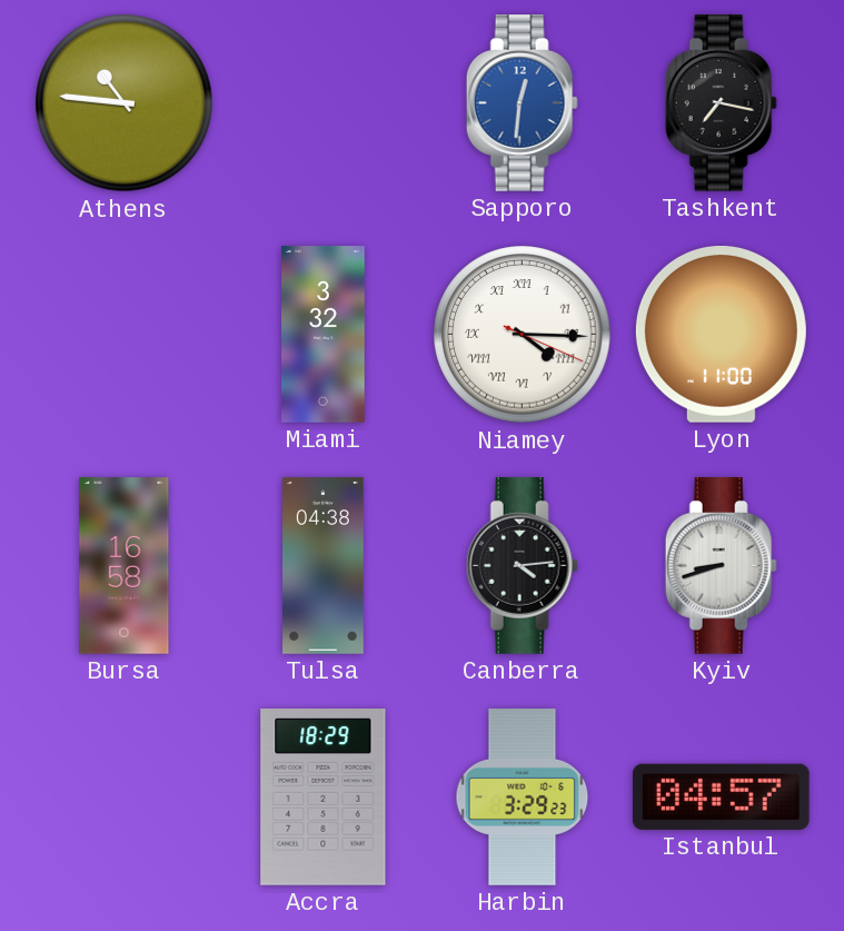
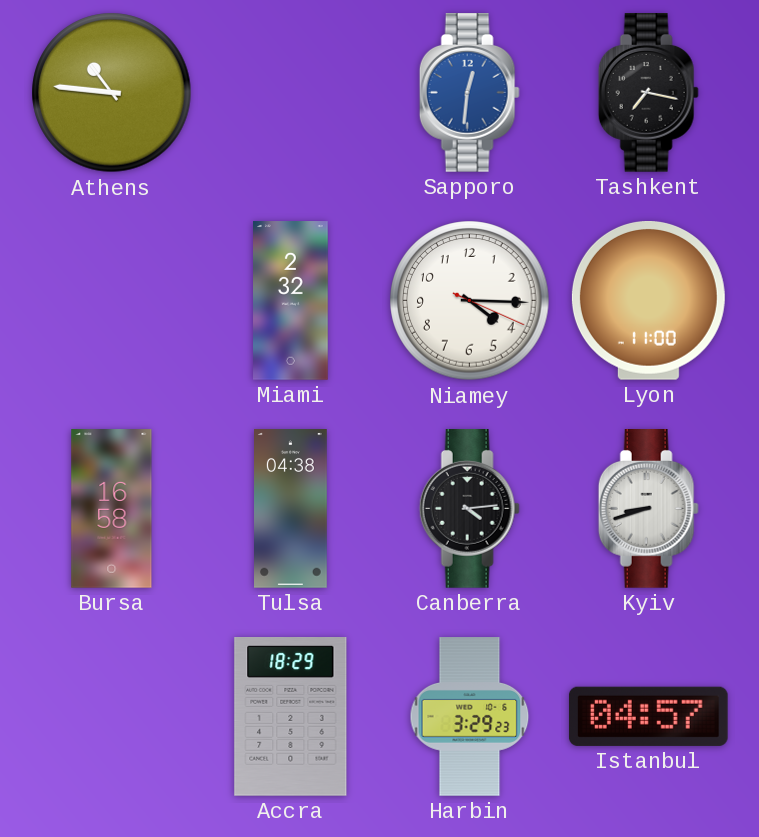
Miami: 3:32 -> 2:32
Niamey numerals: Roman -> Arabic
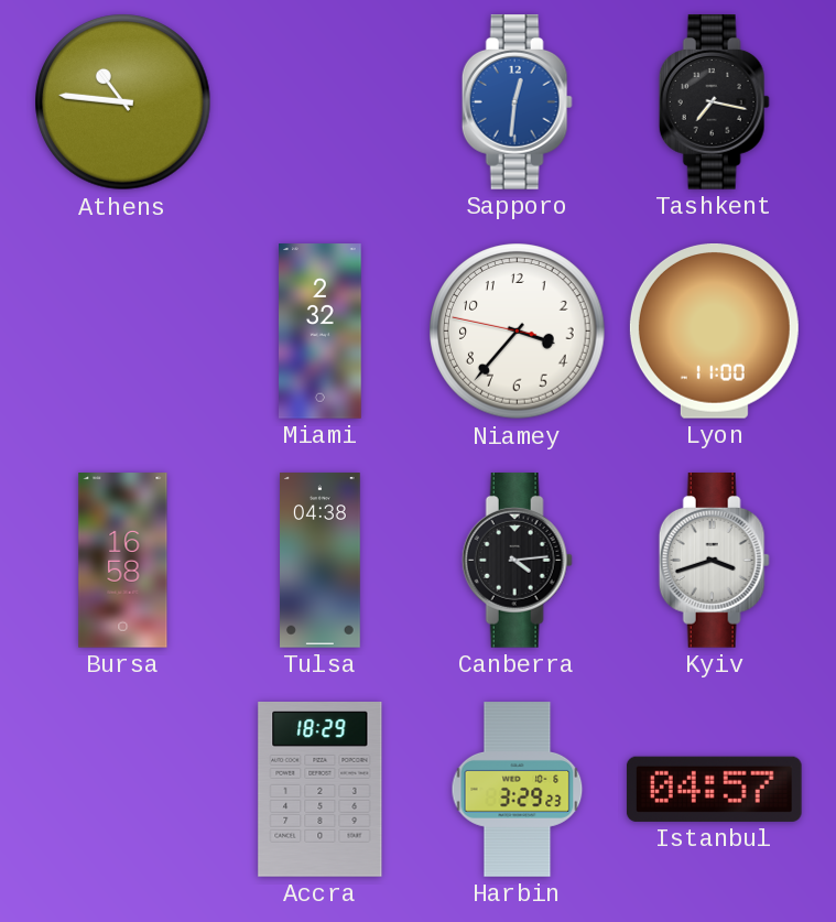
Niamey: 4:15 -> 3:36
Kyiv: 8:42 -> 3:42
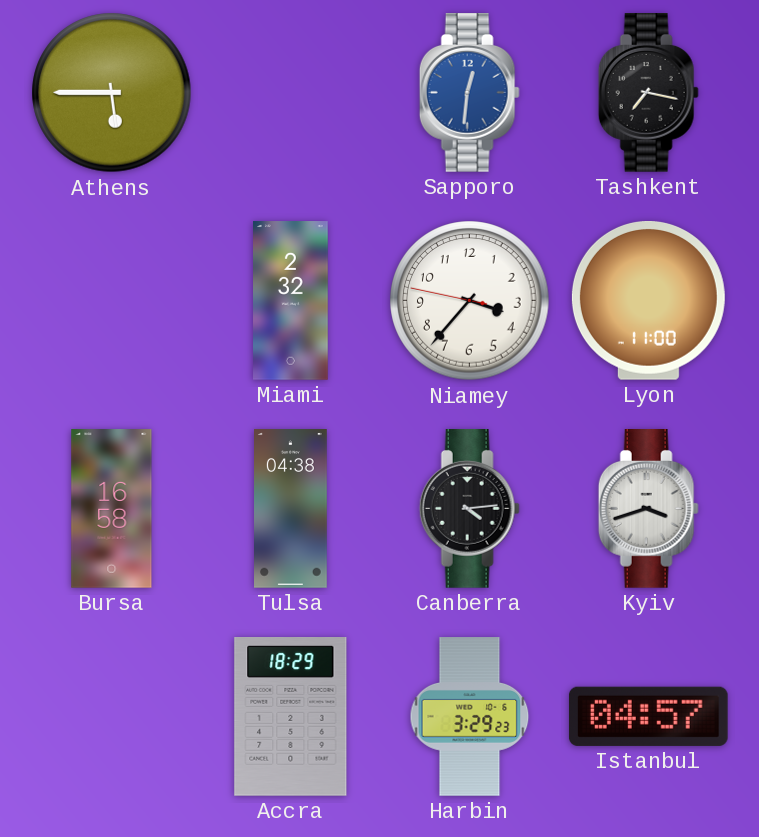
Athens: 10:46 -> 5:45
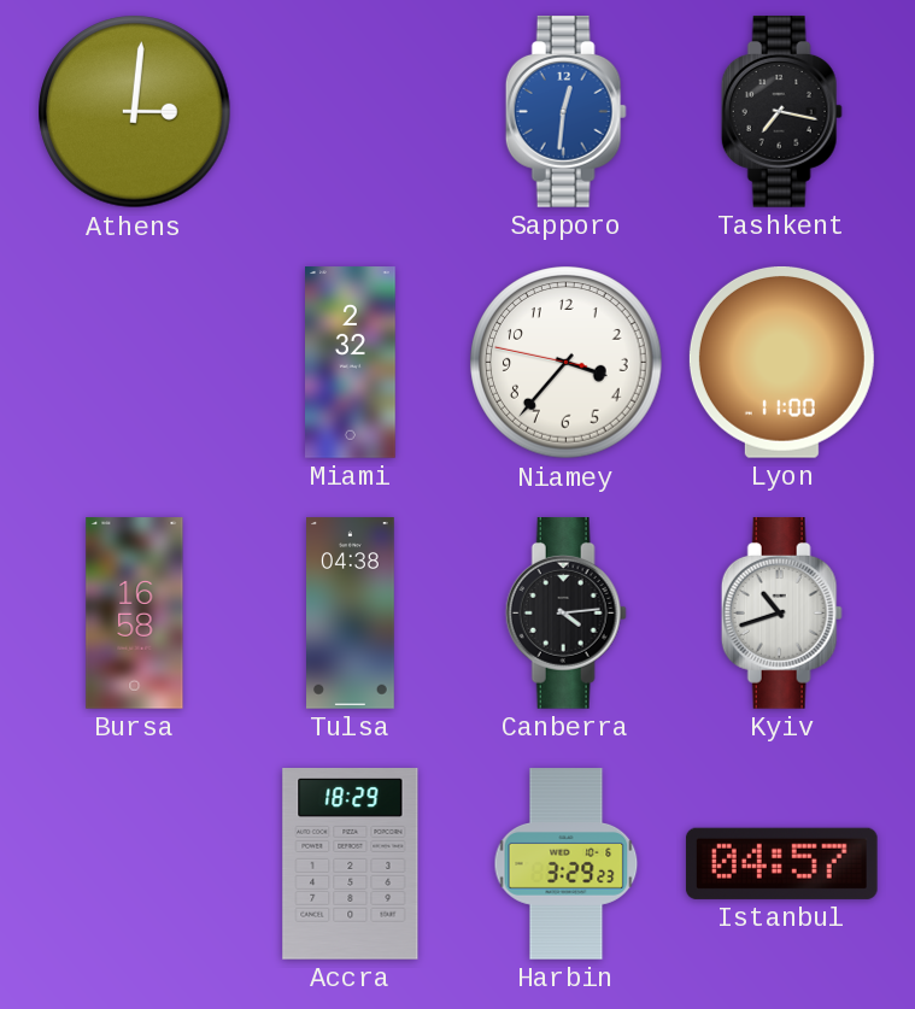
Athens: 5:45 -> 3:01
Kyiv: 3:42 -> 10:42
